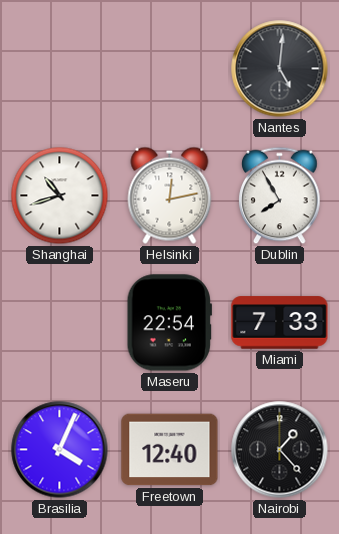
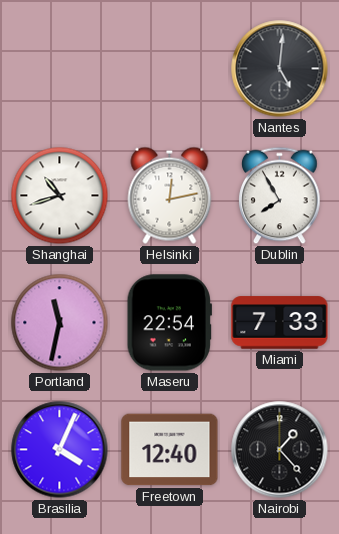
Portland: none -> 11:32
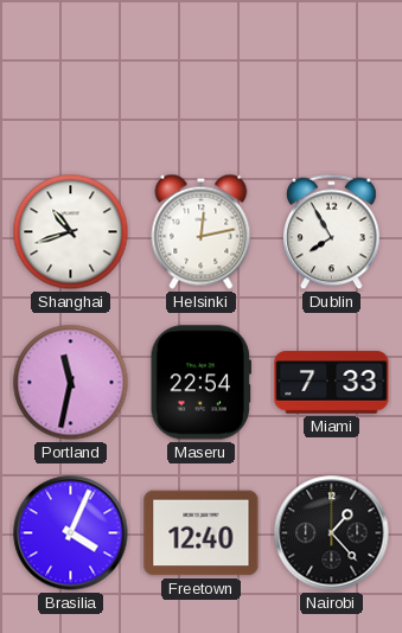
Nantes: 5:01 -> none
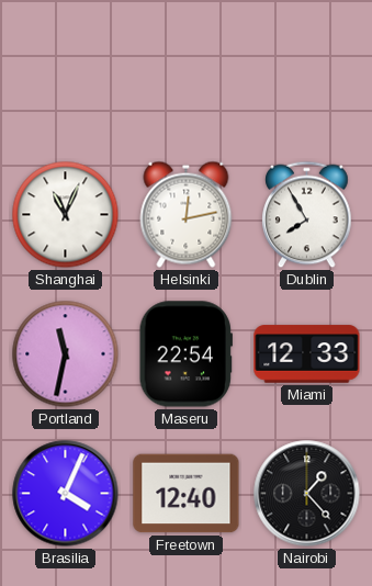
Shanghai: 10:42 -> 11:04
Miami: 7:33 -> 12:33
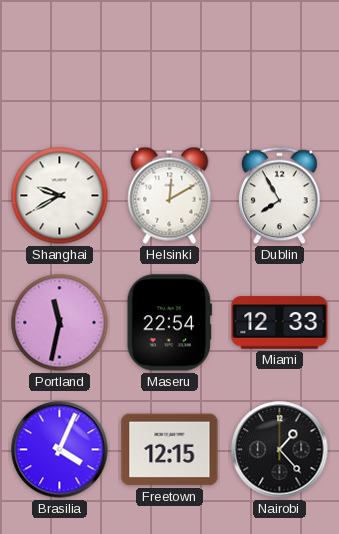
Shanghai: 11:04 -> 9:40
Helsinki: 12:13 -> 12:10
Freetown: 12:40 -> 12:15
